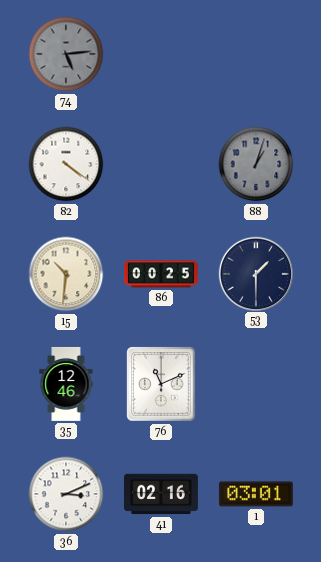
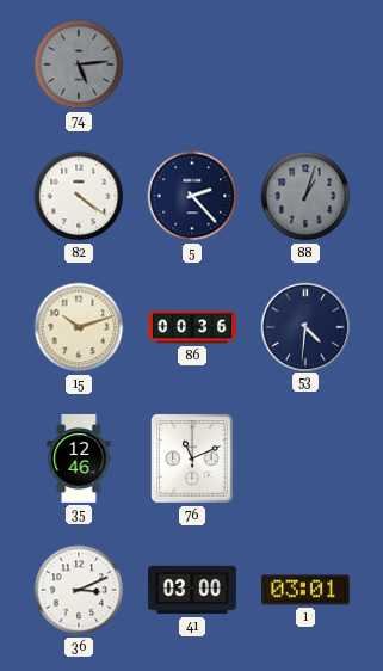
5: none -> 2:23
15: 10:31 -> 10:12
86: 00:25 -> 00:36
53: 1:30 -> 4:31
41: 02:16 -> 03:00
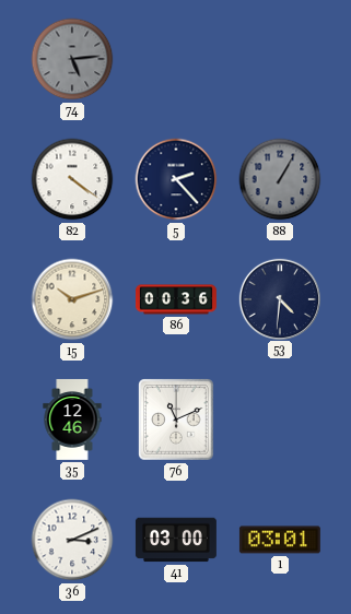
88: 1:03 -> 1:05
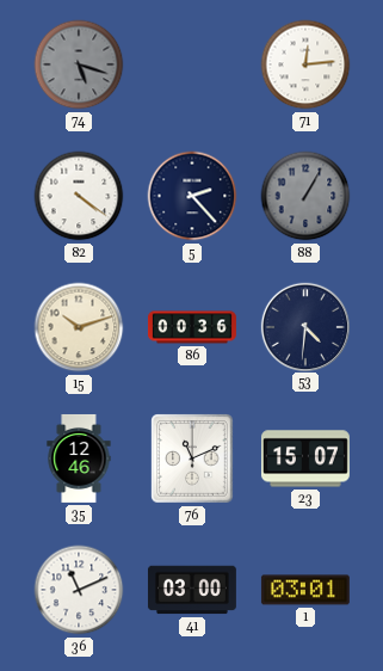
74: 5:14 -> 5:18
71: none -> 12:14
23: none -> 15:07
36: 3:11 -> 11:11
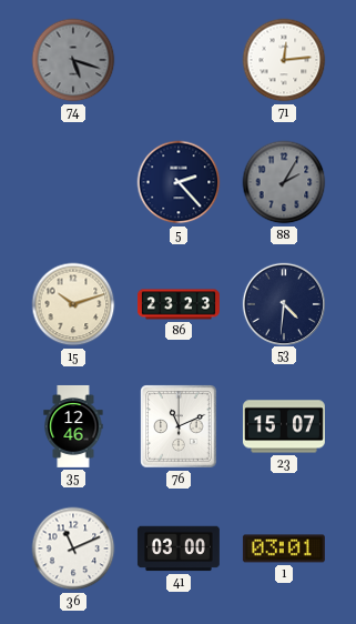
82: 4:21 -> none
88: 1:05 -> 2:05
86: 00:36 -> 23:23
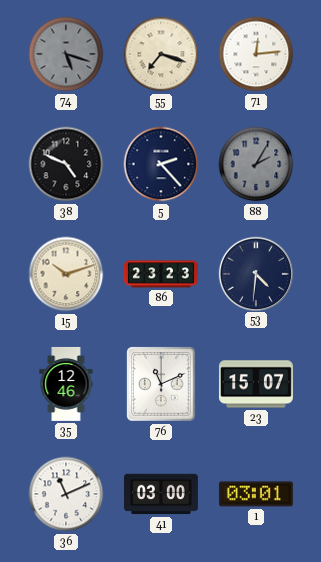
55: none -> 7:18
38: none -> 4:49
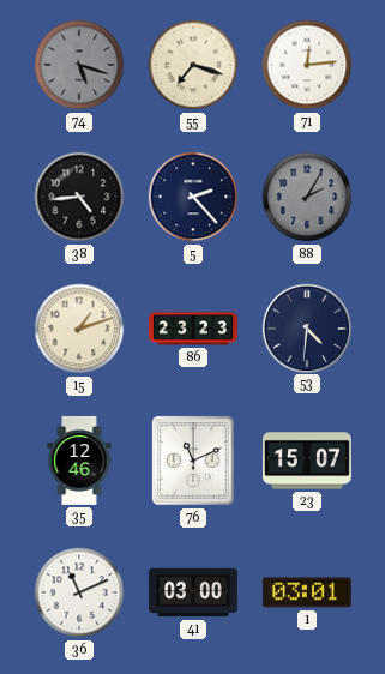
38: 4:49 -> 4:44
15: 10:12 -> 1:12
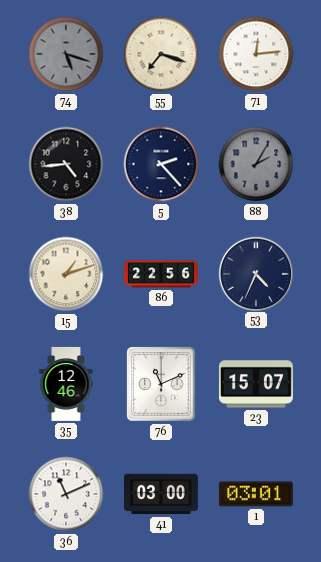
86: 23:23 -> 22:56
53: 4:31 -> 4:34
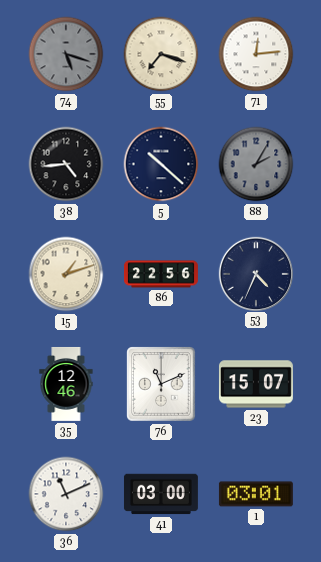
5: 2:23 -> 10:22
